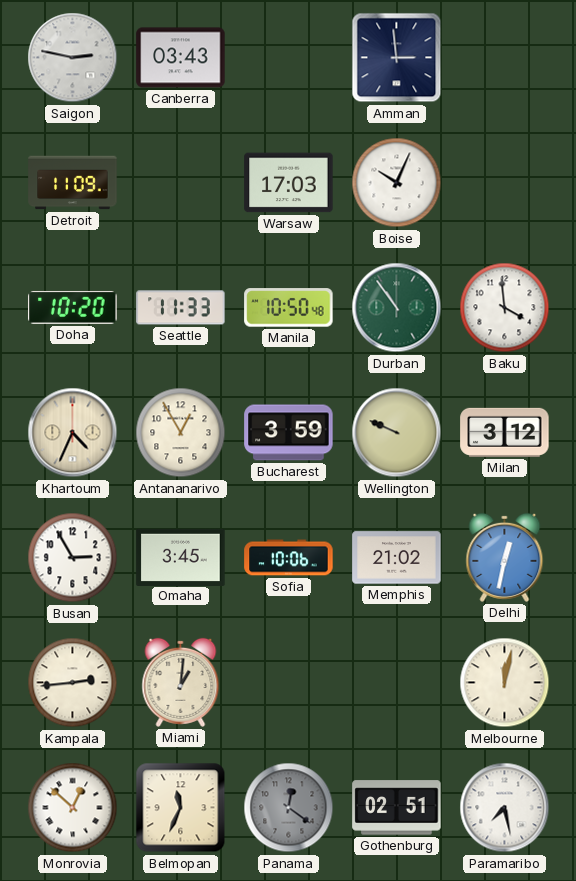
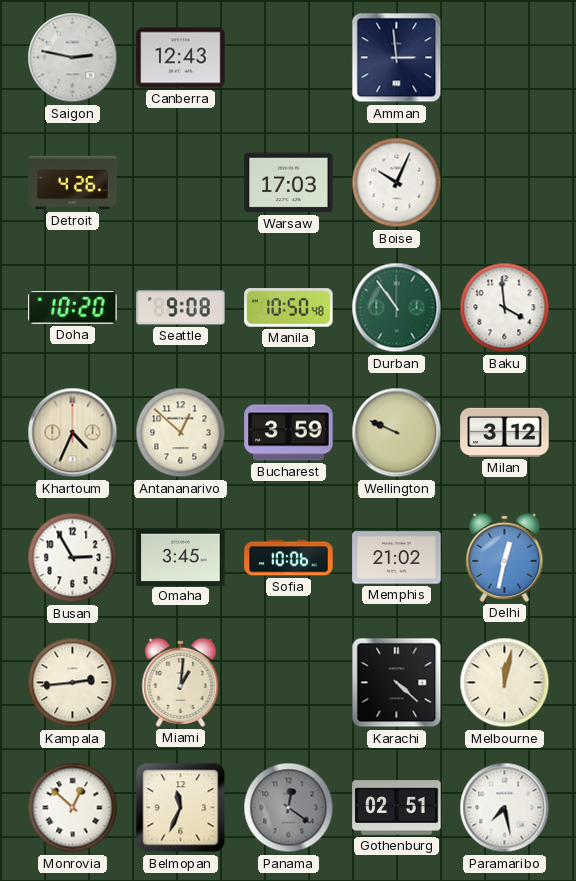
Canberra: 03:43 -> 12:43
Detroit: 11:09 -> 4:26
Seattle: 11:33 -> 9:08
Antananarivo: 12:55 -> 12:52
Karachi: none -> 4:22
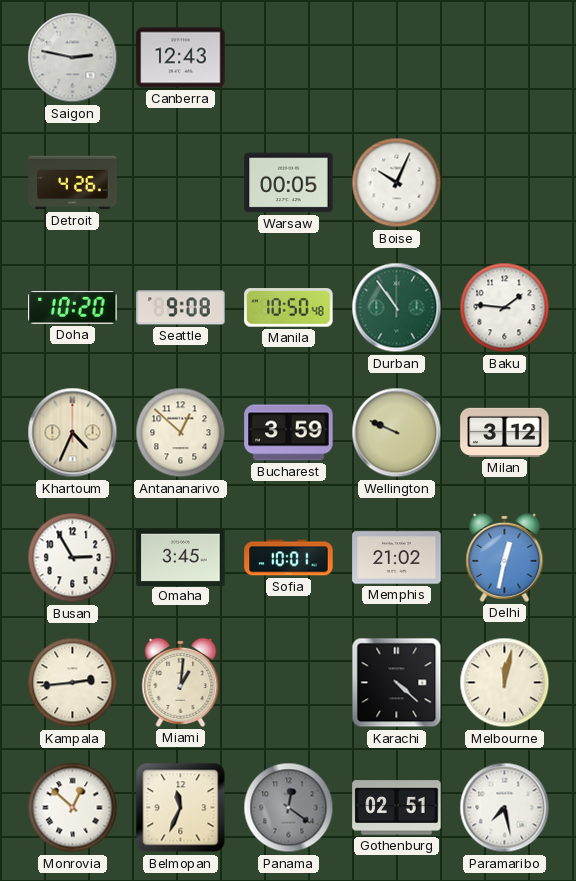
Amman: 2:59 -> none
Warsaw: 17:03 -> 00:05
Baku: 3:59 -> 1:46
Sofia: 10:06 -> 10:01
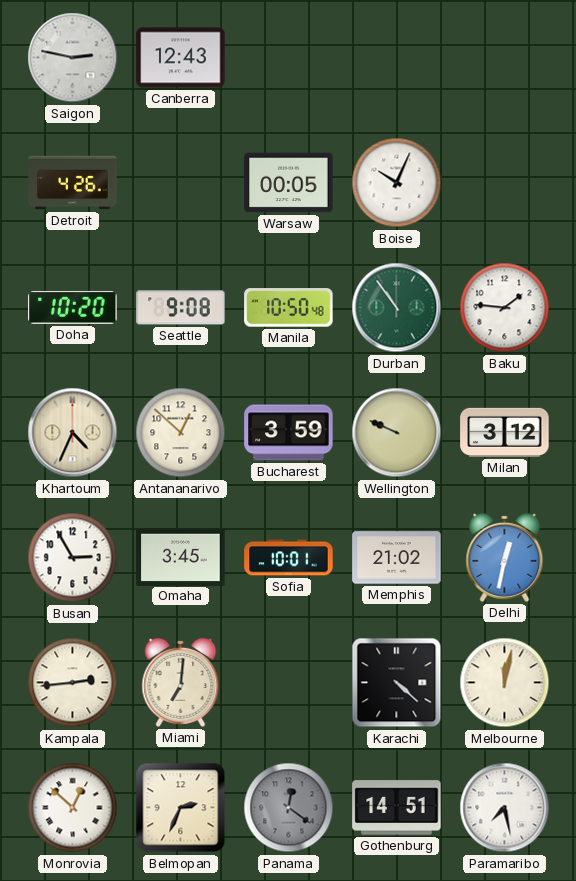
Miami: 1:01 -> 7:01
Belmopan: 11:34 -> 2:34
Gothenburg: 02:51 -> 14:51
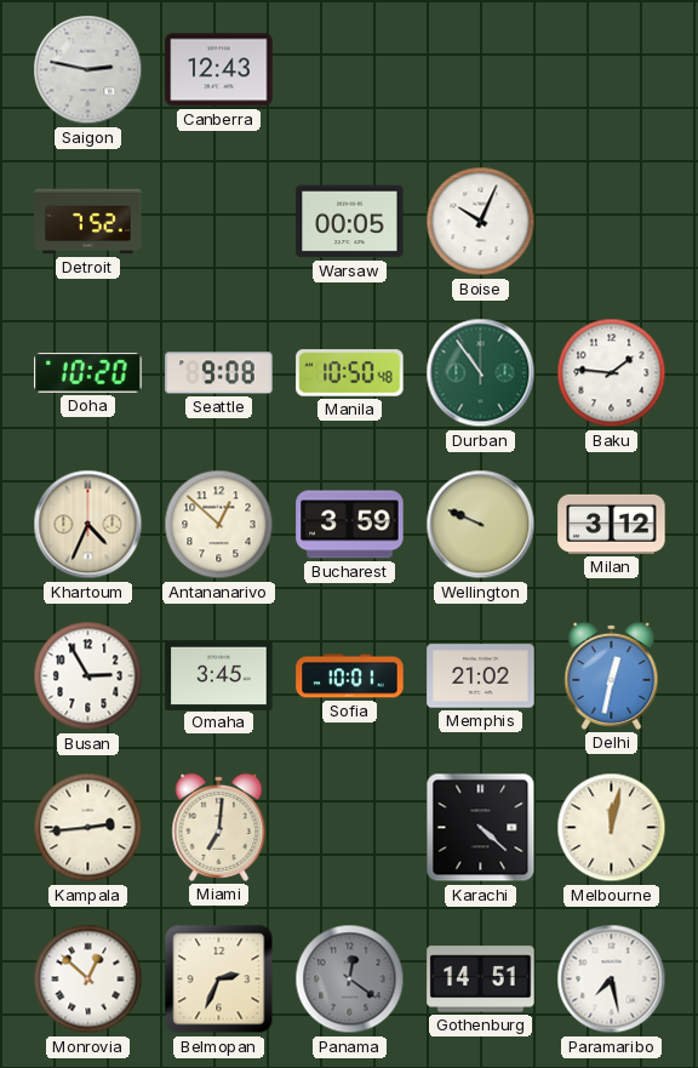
Detroit: 4:26 -> 7:52
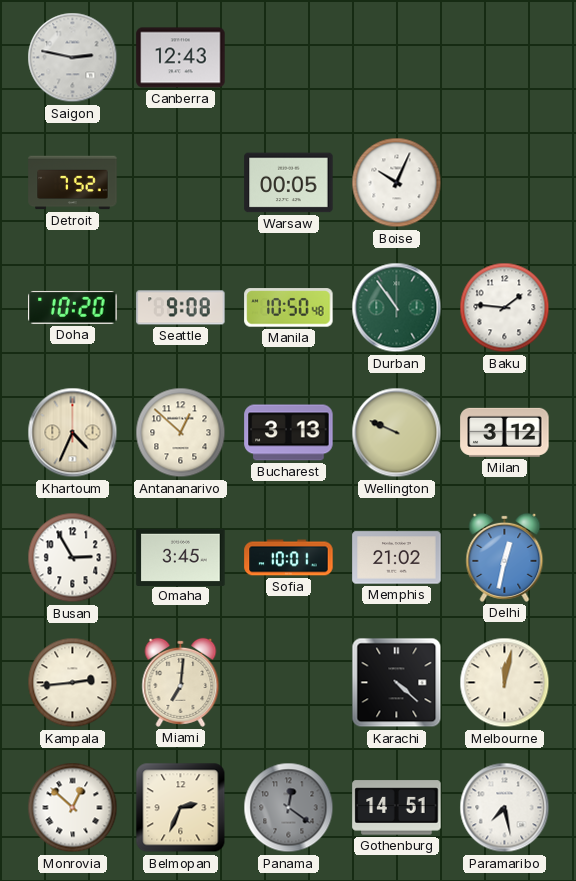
Bucharest: 3:59 -> 3:13
